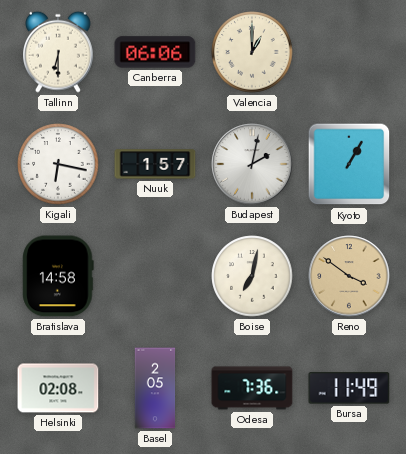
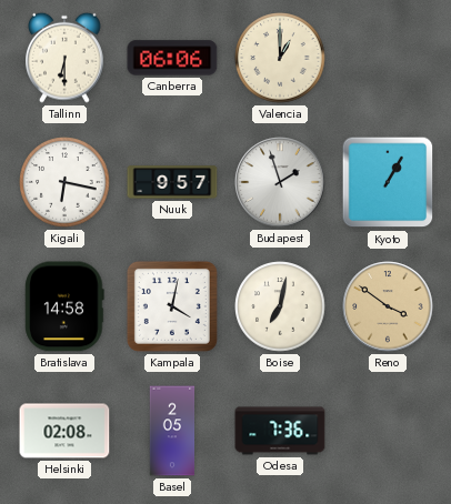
Nuuk: 1:57 -> 9:57
Budapest: 2:02 -> 1:57
Kampala: none -> 4:02
Bursa: 11:49 -> none
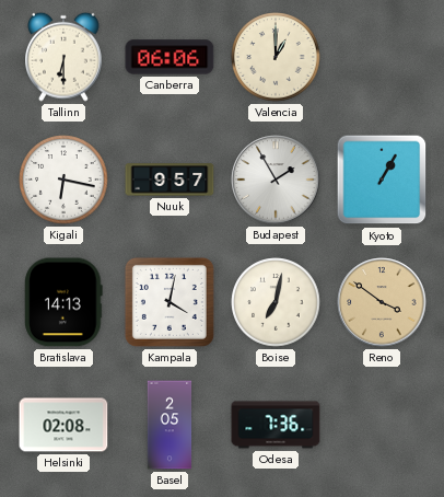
Budapest: 1:57 -> 1:55
Bratislava: 14:58 -> 14:13
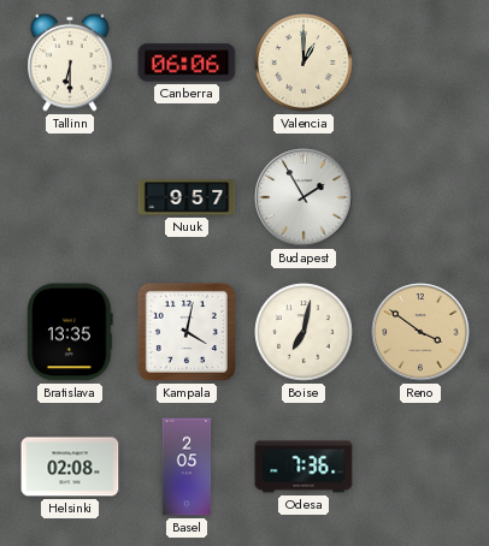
Kigali: 6:17 -> none
Kyoto: 1:05 -> none
Bratislava: 14:13 -> 13:35
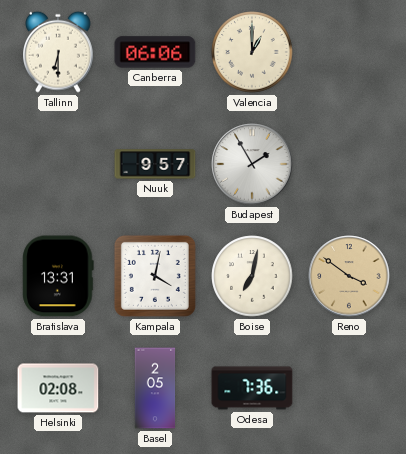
Bratislava: 13:35 -> 13:31
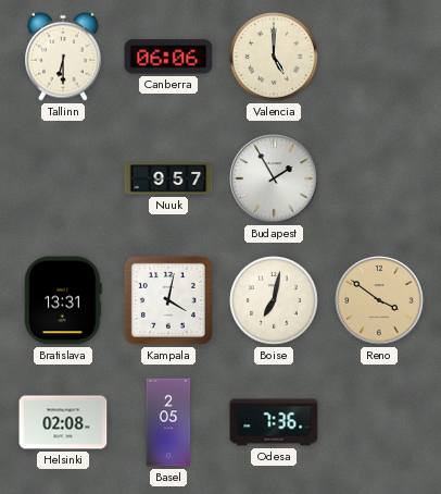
Valencia: 1:00 -> 5:00
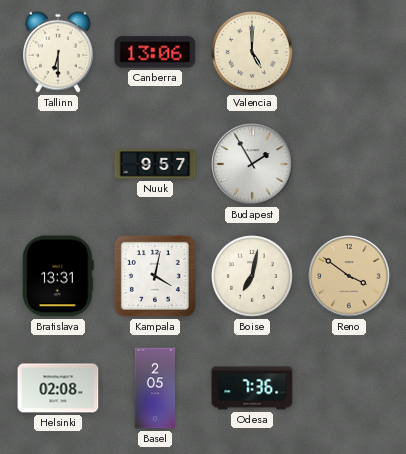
Canberra: 06:06 -> 13:06
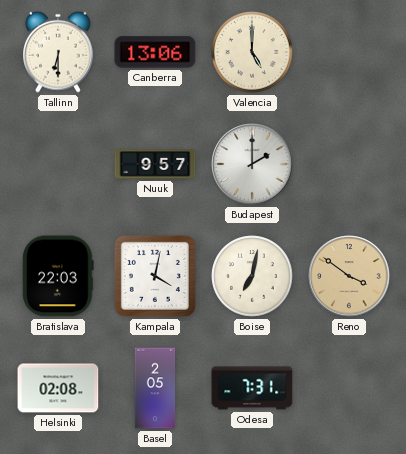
Budapest: 1:55 -> 2:00
Bratislava: 13:31 -> 22:03
Odesa: 7:36 -> 7:31
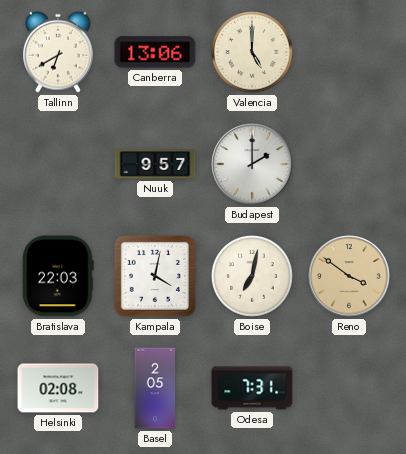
Tallinn: 6:30 -> 6:40
